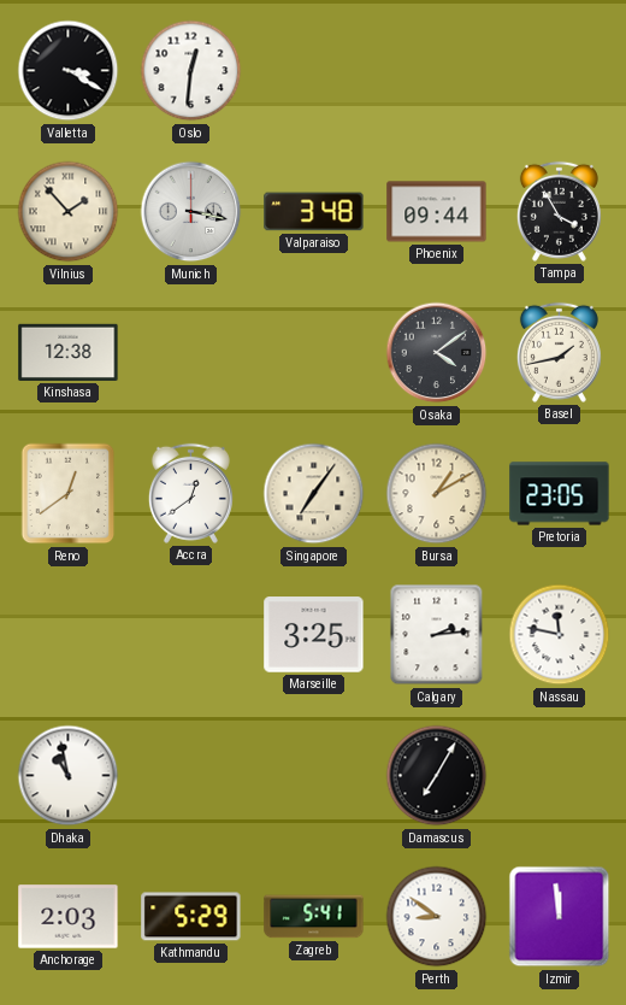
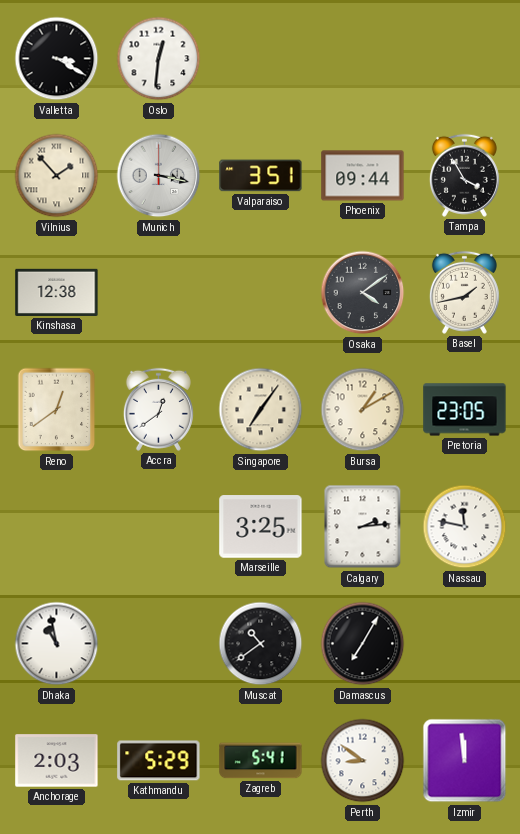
Valparaiso: 3:48 -> 3:51
Muscat: none -> 10:39
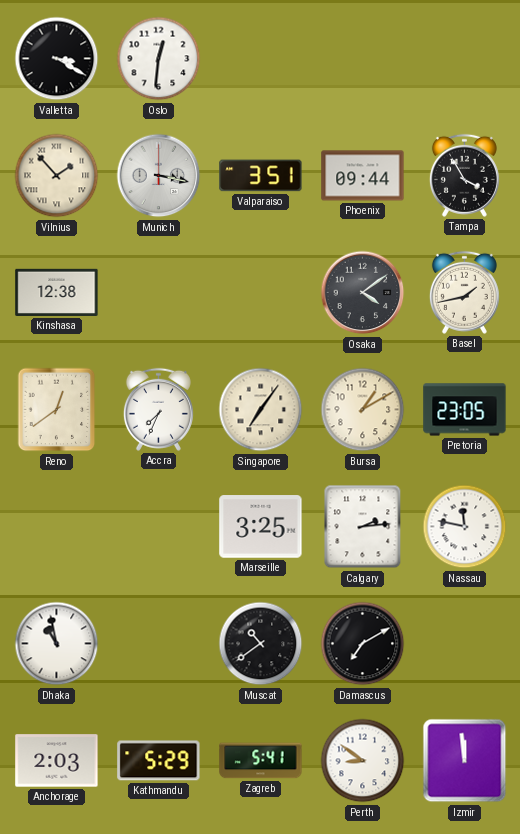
Accra: 12:39 -> 7:34
Damascus: 7:05 -> 7:10
